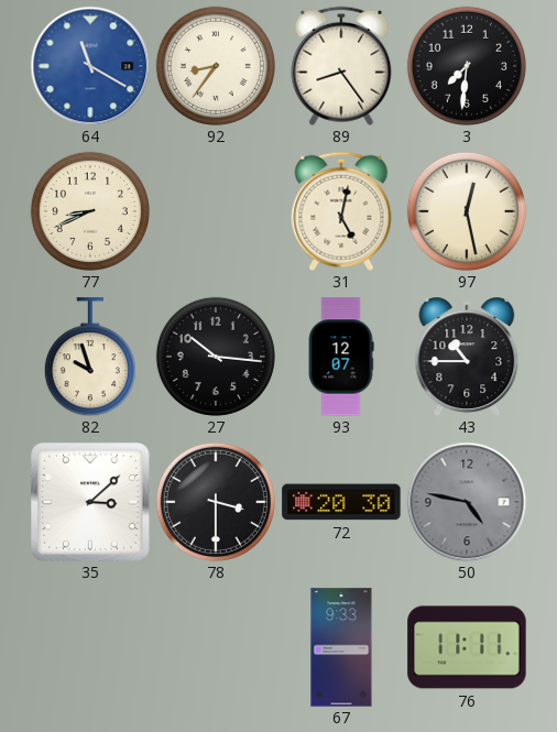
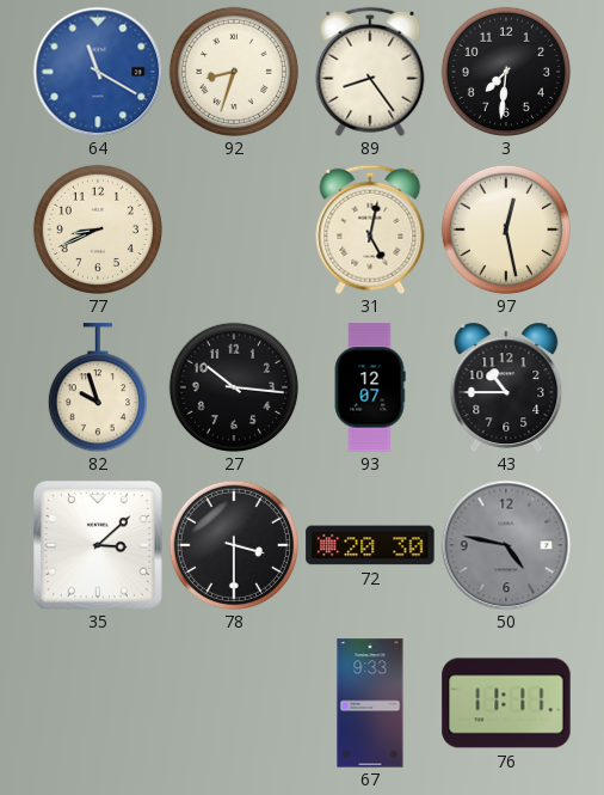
92: 8:36 -> 8:33
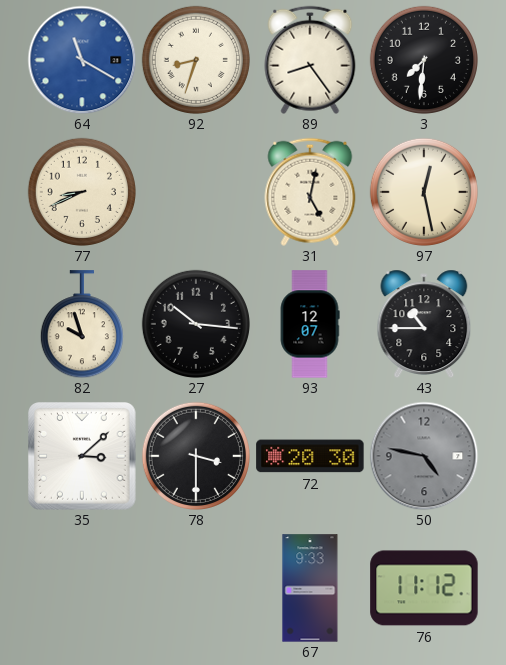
76: 11:11 -> 11:12
